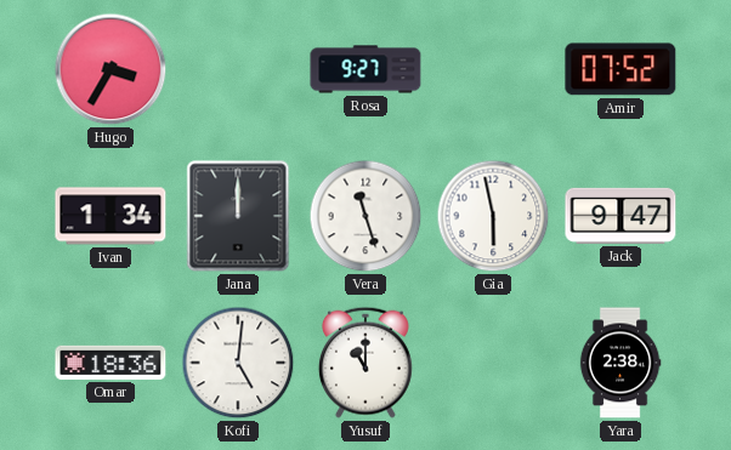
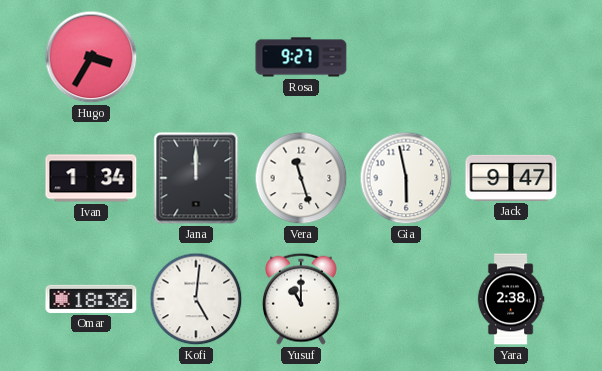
Amir: 07:52 -> none
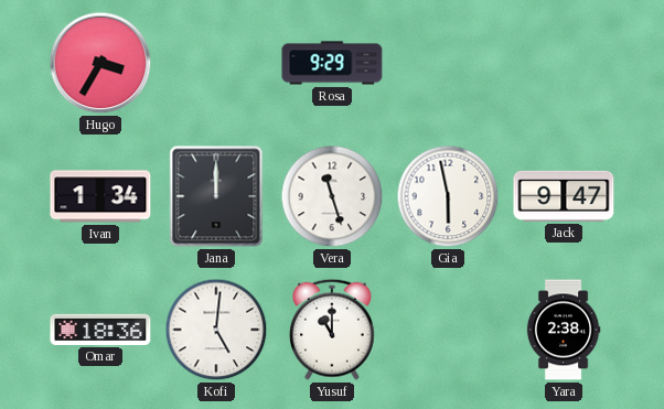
Rosa: 9:27 -> 9:29
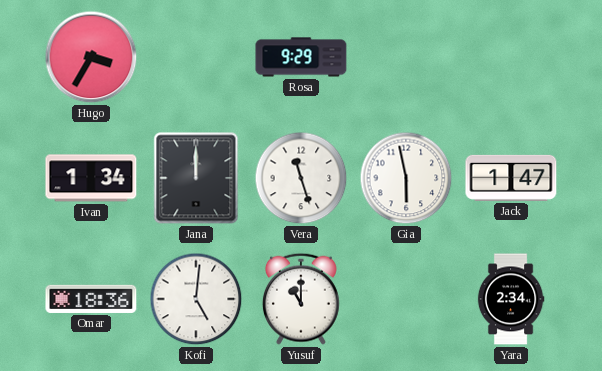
Jack: 9:47 -> 1:47
Yara: 2:38 -> 2:34
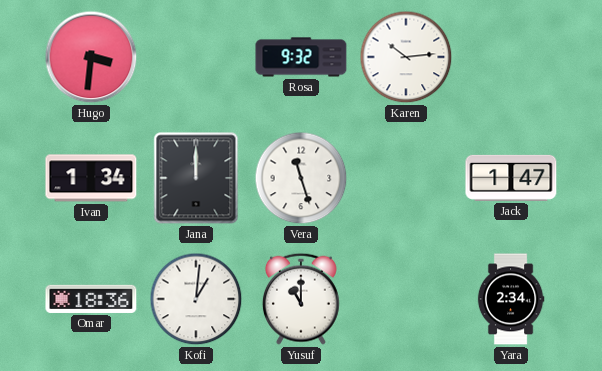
Hugo: 3:35 -> 3:31
Rosa: 9:29 -> 9:32
Karen: none -> 10:14
Gia: 5:58 -> none
Kofi: 5:01 -> 1:01
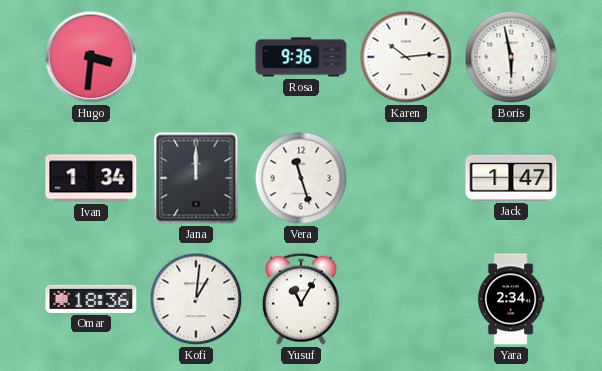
Rosa: 9:32 -> 9:36
Boris: none -> 5:58
Yusuf: 11:00 -> 11:05
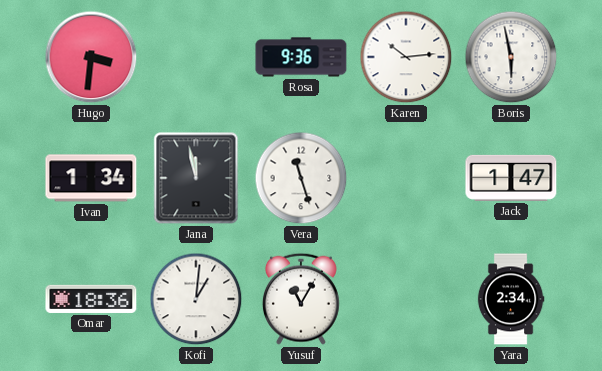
Jana: 12:00 -> 11:58
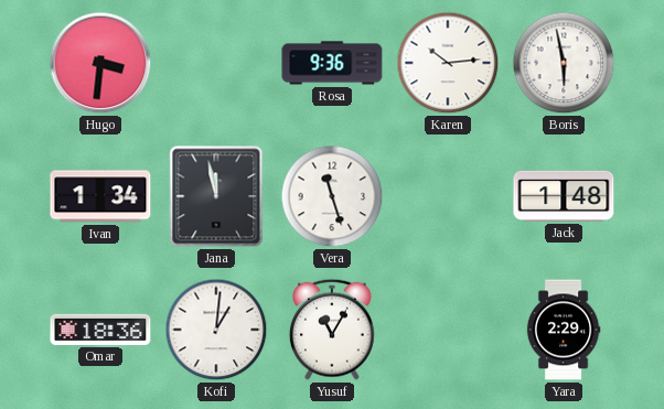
Jack: 1:47 -> 1:48
Yara: 2:34 -> 2:29
